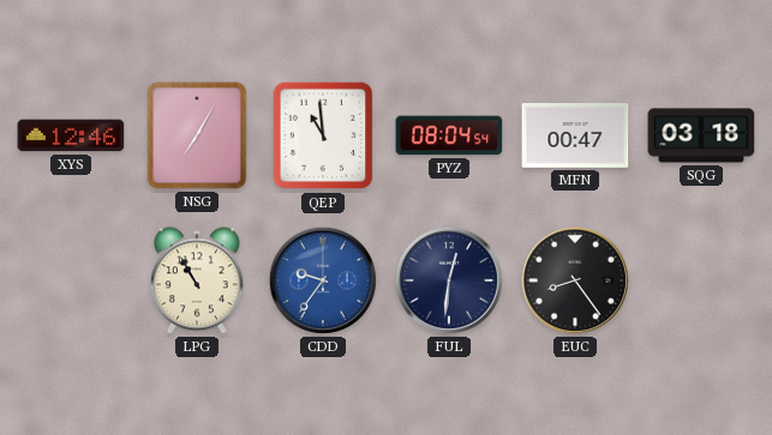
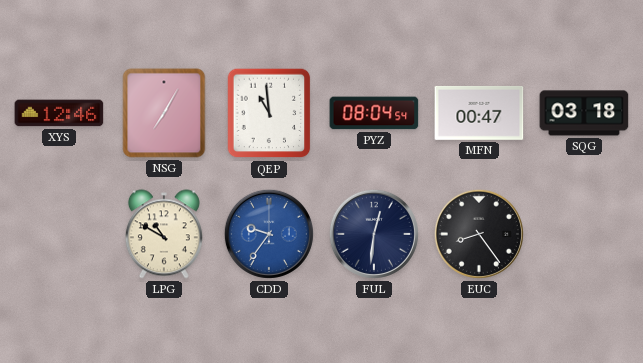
LPG: 10:55 -> 10:50
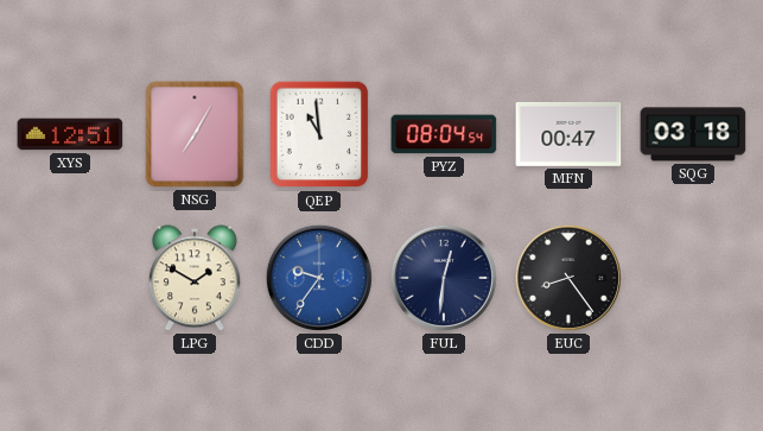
XYS: 12:46 -> 12:51
LPG: 10:50 -> 1:50
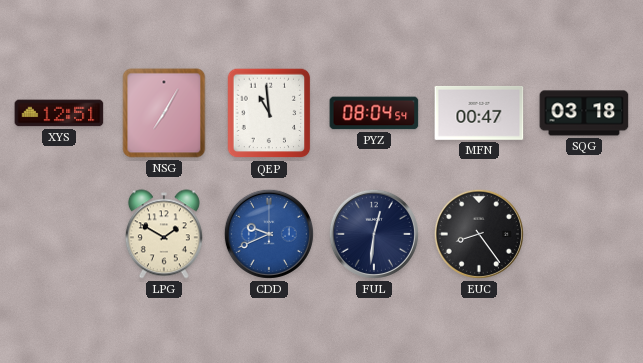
CDD: 9:36 -> 9:41
